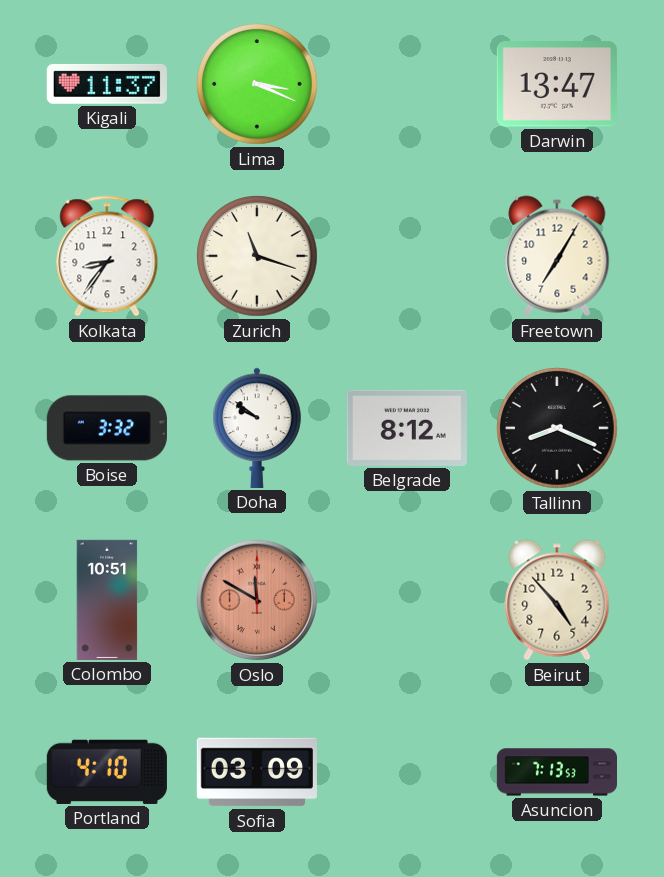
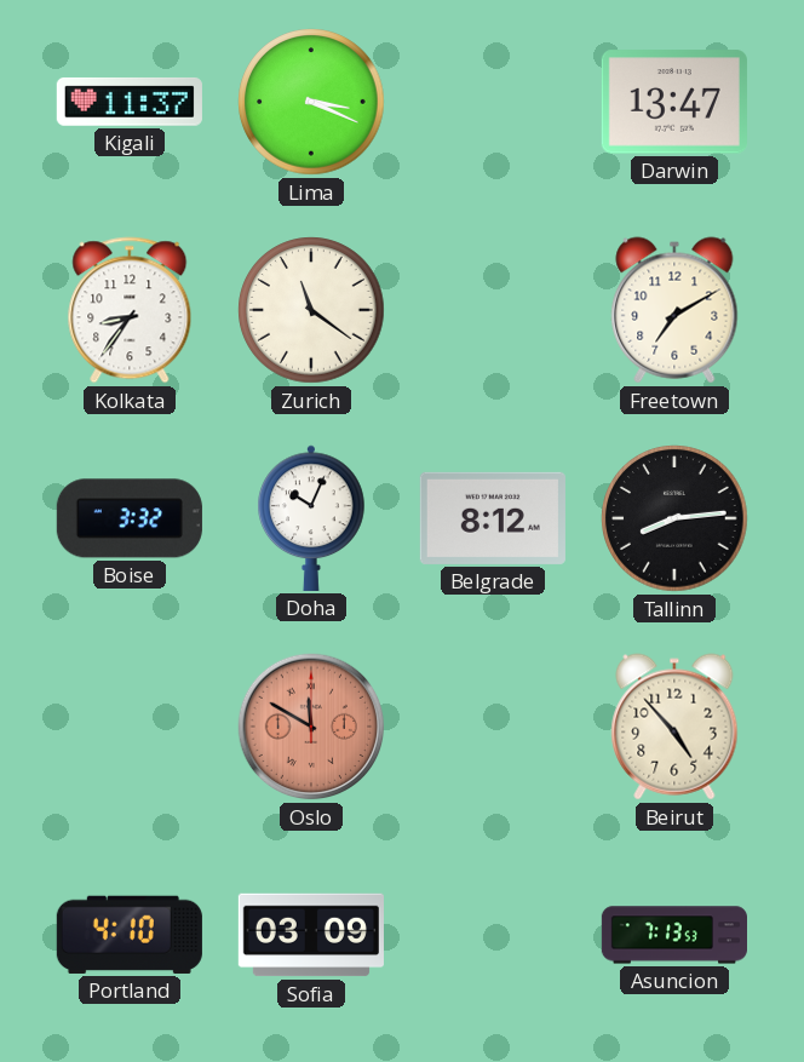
Zurich: 11:18 -> 11:21
Freetown: 7:05 -> 7:10
Doha: 9:51 -> 10:04
Tallinn: 8:19 -> 8:14
Colombo: 10:51 -> none
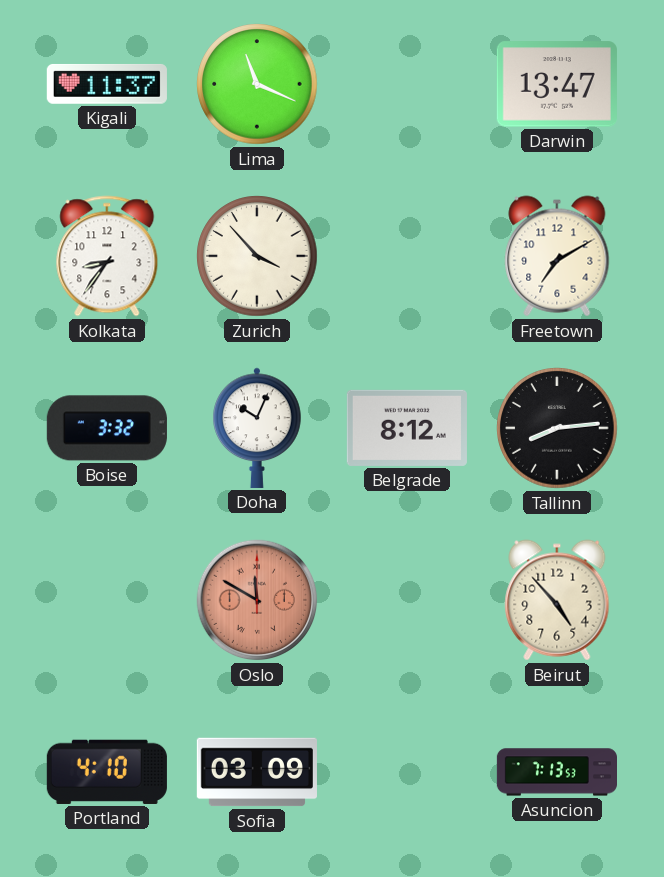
Lima: 3:19 -> 11:19
Zurich: 11:21 -> 3:53
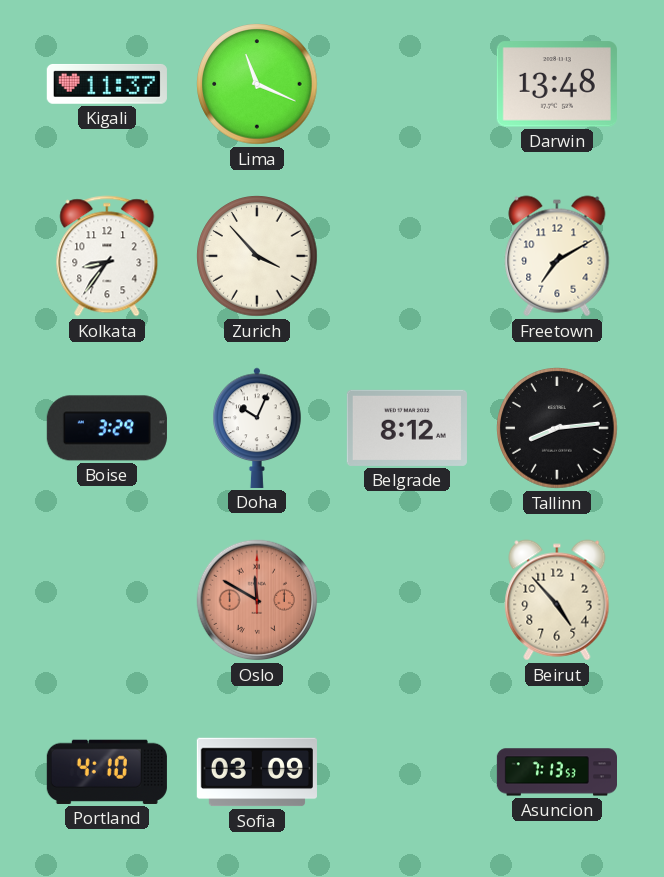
Darwin: 13:47 -> 13:48
Boise: 3:32 -> 3:29
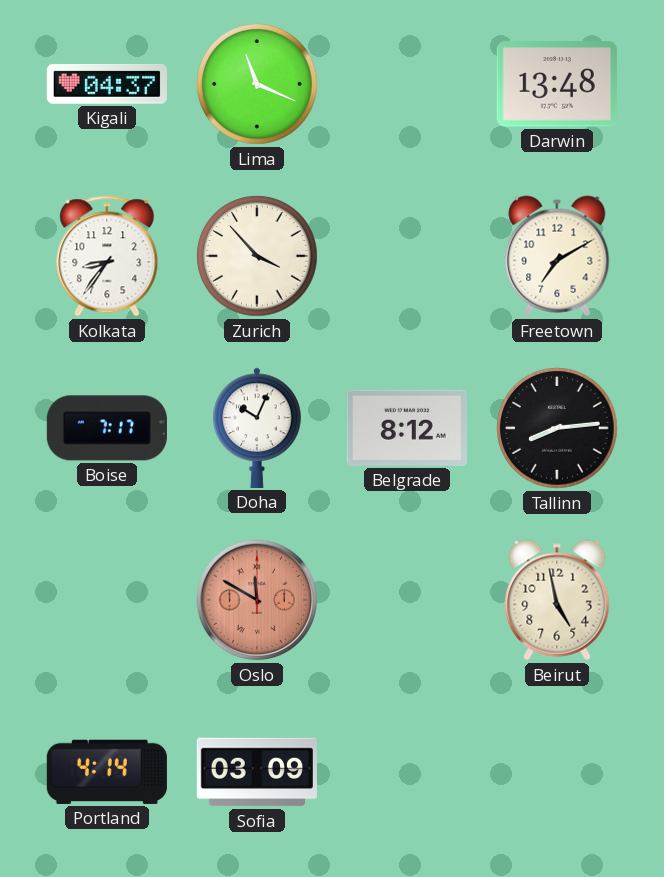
Kigali: 11:37 -> 04:37
Boise: 3:29 -> 7:17
Beirut: 4:53 -> 4:58
Portland: 4:10 -> 4:14
Asuncion: 7:13 -> none
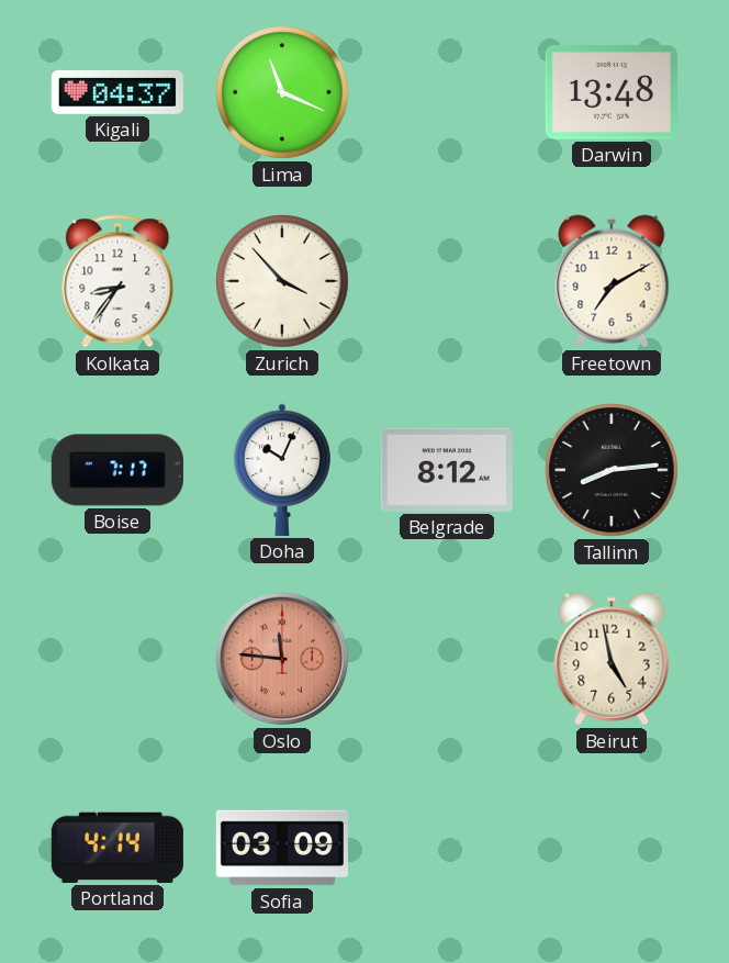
Oslo: 11:50 -> 11:46
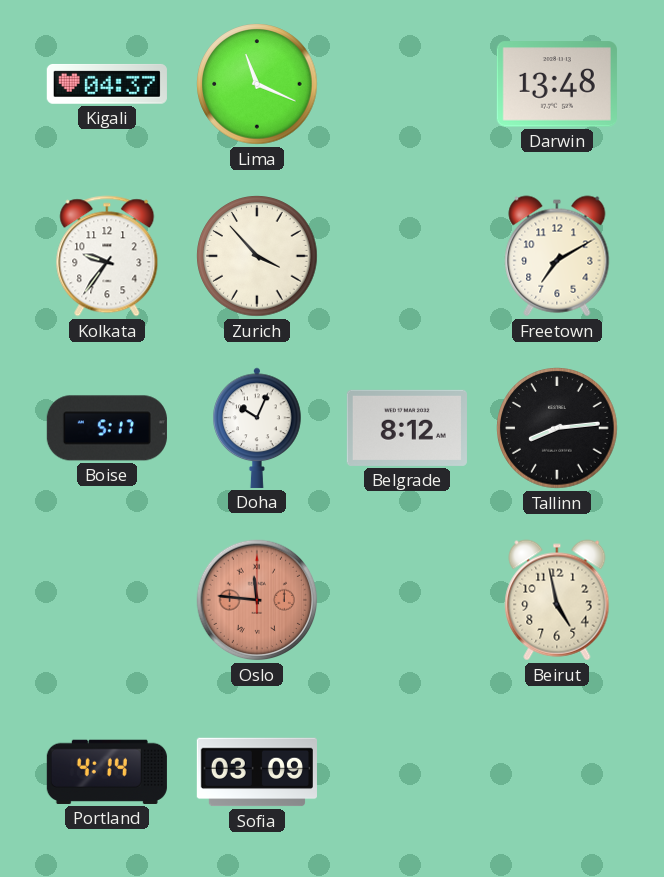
Kolkata: 8:36 -> 9:36
Boise: 7:17 -> 5:17
